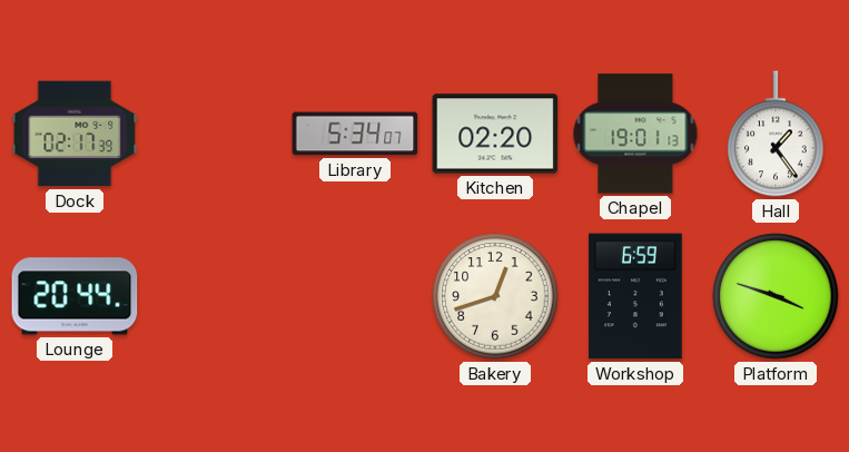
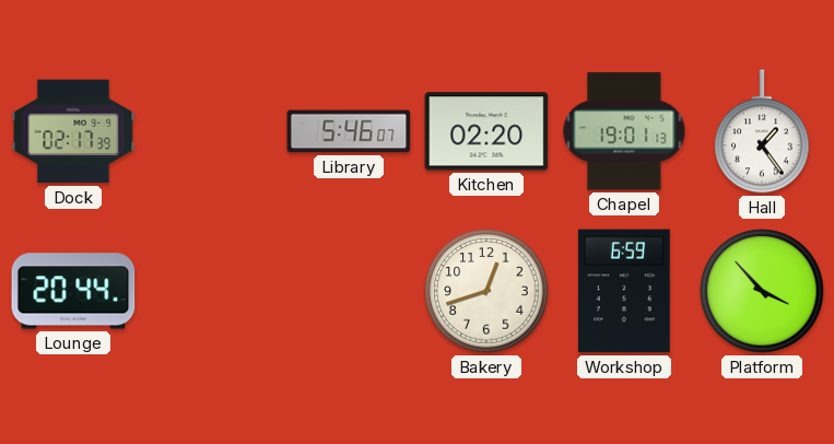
Library: 5:34 -> 5:46
Platform: 3:48 -> 3:53
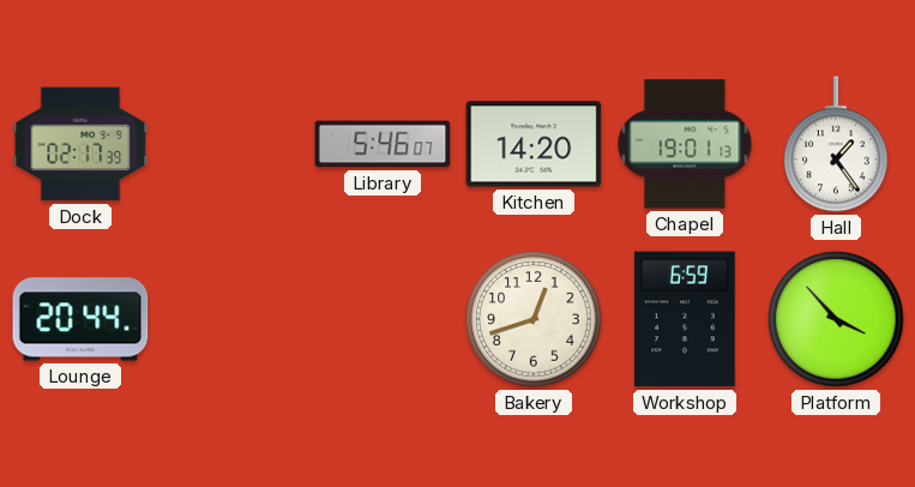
Kitchen: 02:20 -> 14:20
